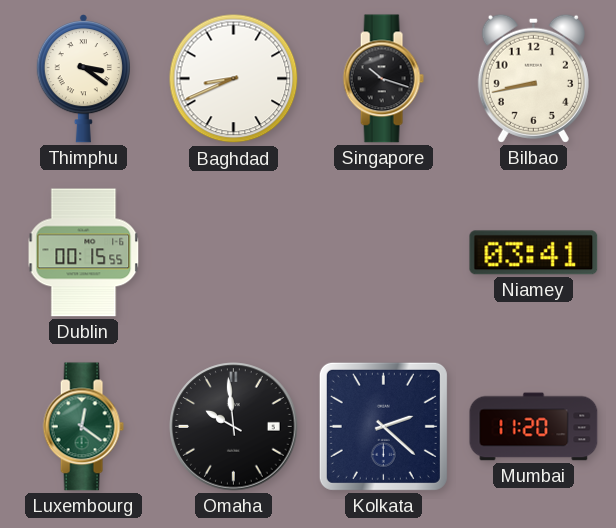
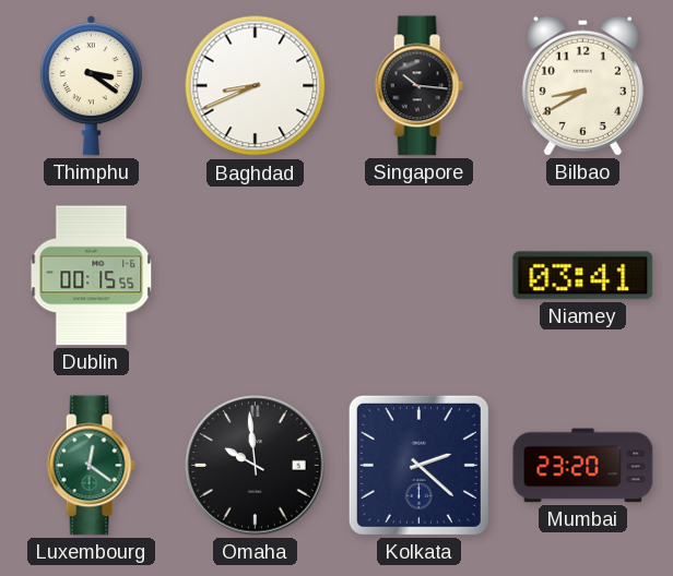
Singapore: 10:18 -> 10:16
Bilbao: 8:43 -> 8:40
Mumbai: 11:20 -> 23:20
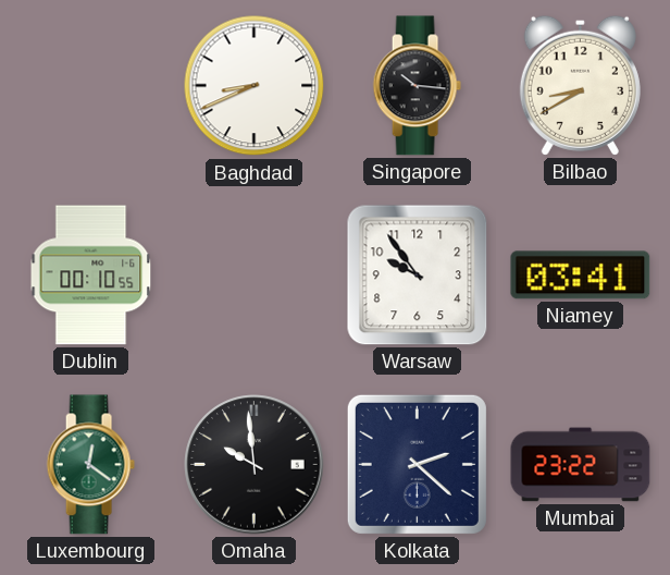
Thimphu: 3:21 -> none
Dublin: 00:15 -> 00:10
Warsaw: none -> 9:54
Mumbai: 23:20 -> 23:22
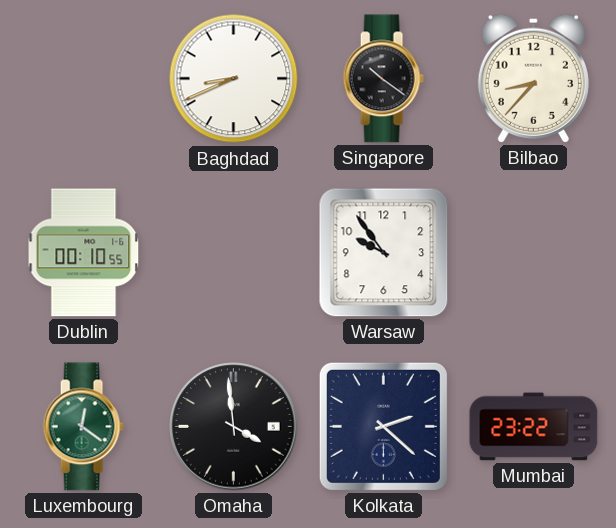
Singapore: 10:16 -> 10:21
Bilbao: 8:40 -> 8:37
Niamey: 03:41 -> none
Omaha: 9:59 -> 3:59
